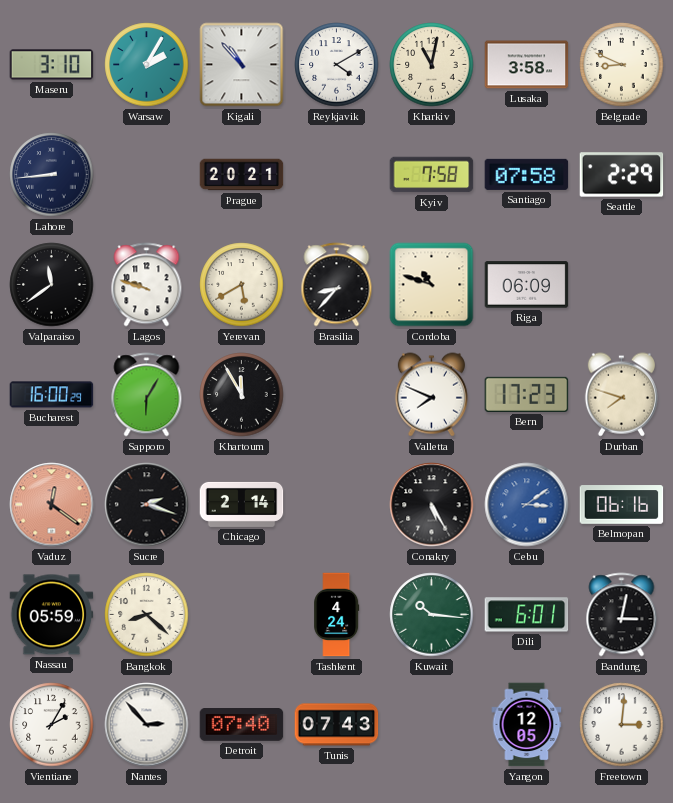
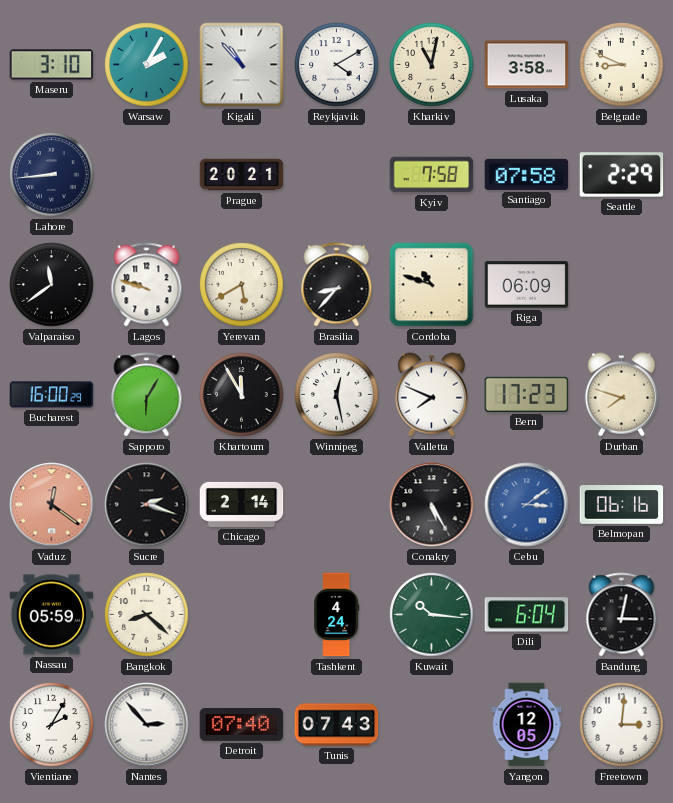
Winnipeg: none -> 12:28
Dili: 6:01 -> 6:04
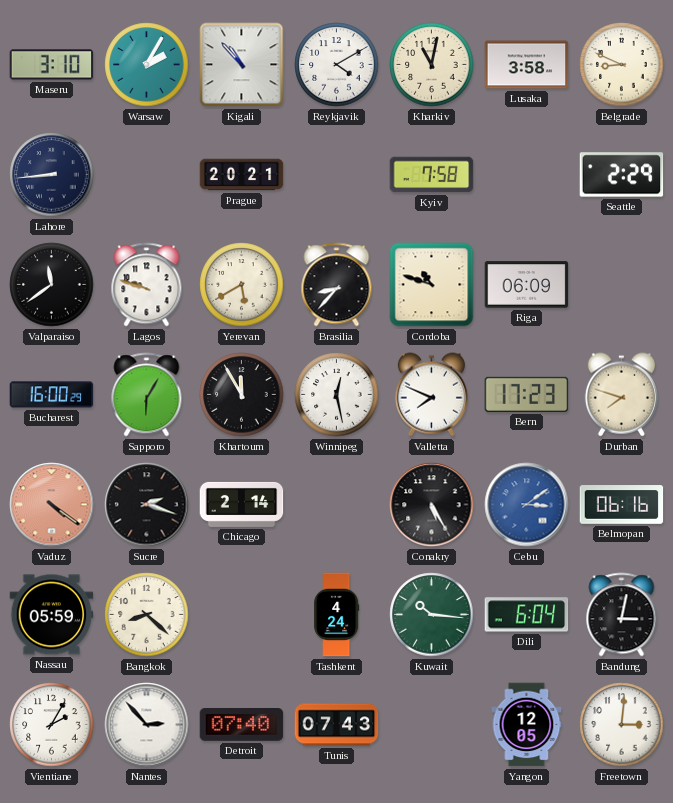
Santiago: 07:58 -> none
Vaduz: 12:21 -> 4:21
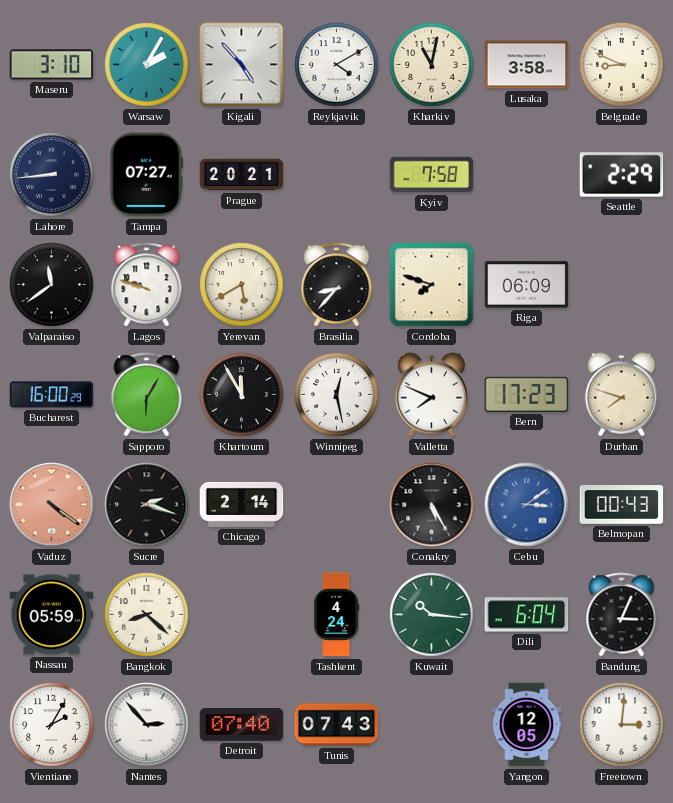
Kigali: 10:53 -> 4:53
Tampa: none -> 07:27
Cordoba: 10:48 -> 7:48
Belmopan: 06:16 -> 00:43
Bandung: 3:02 -> 3:04
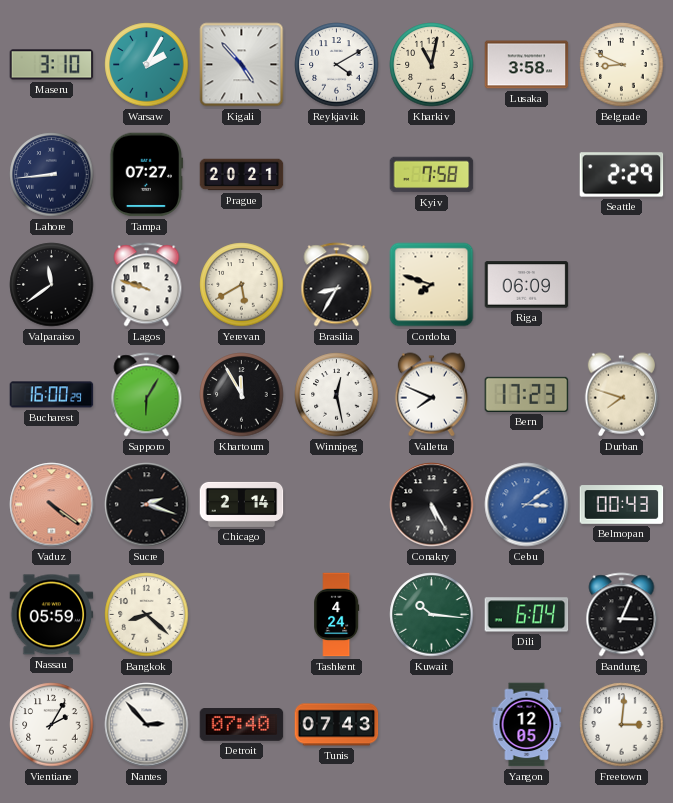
Brasilia: 8:37 -> 8:35
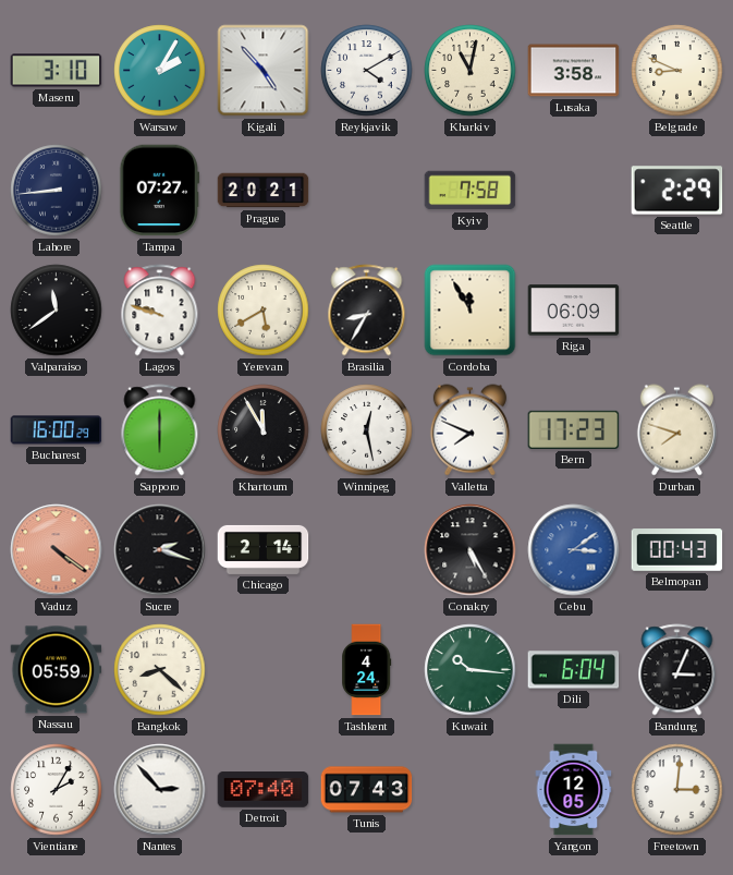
Cordoba: 7:48 -> 11:55
Sapporo: 6:05 -> 6:00
